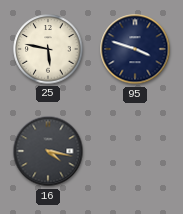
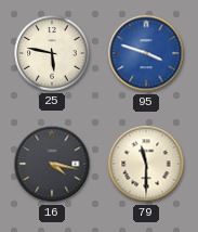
95 dial: navy -> blue
79: none -> 11:30
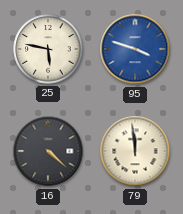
16: 4:17 -> 4:22
79: 11:30 -> 11:59
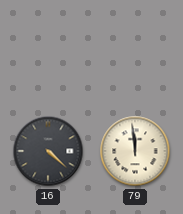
25: 5:47 -> none
95: 3:48 -> none
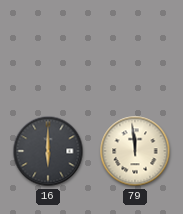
16: 4:22 -> 6:00
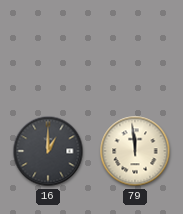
16: 6:00 -> 1:00
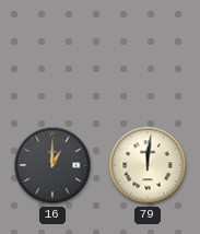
79: 11:59 -> 12:01
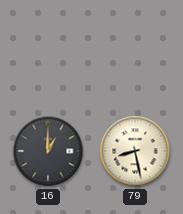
79: 12:01 -> 8:28
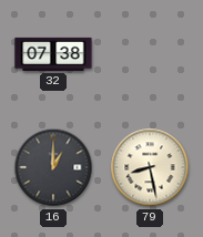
32: none -> 07:38
